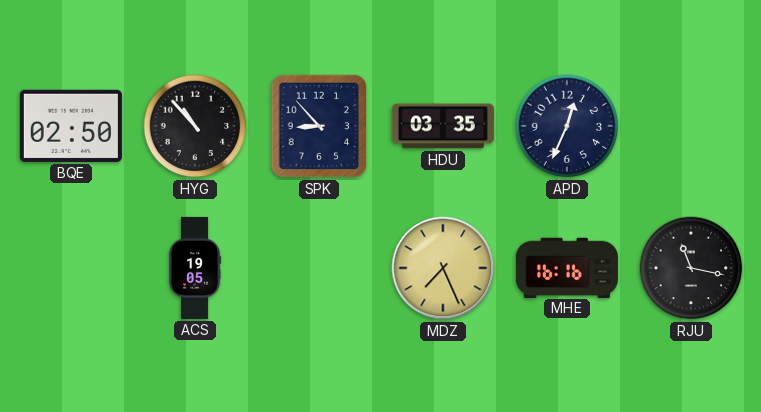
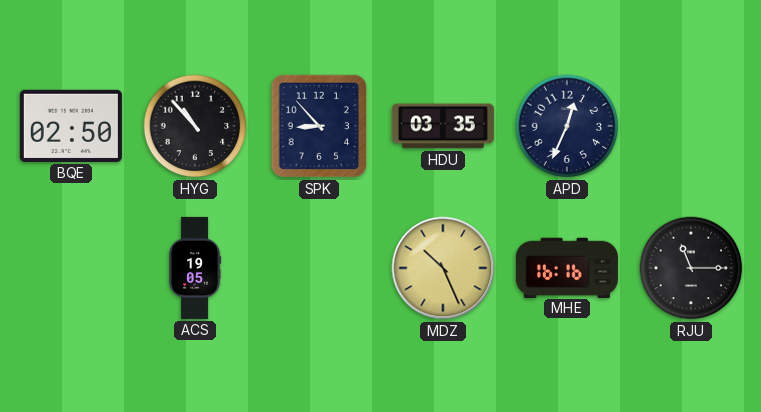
MDZ: 7:26 -> 10:26
RJU: 11:17 -> 11:15
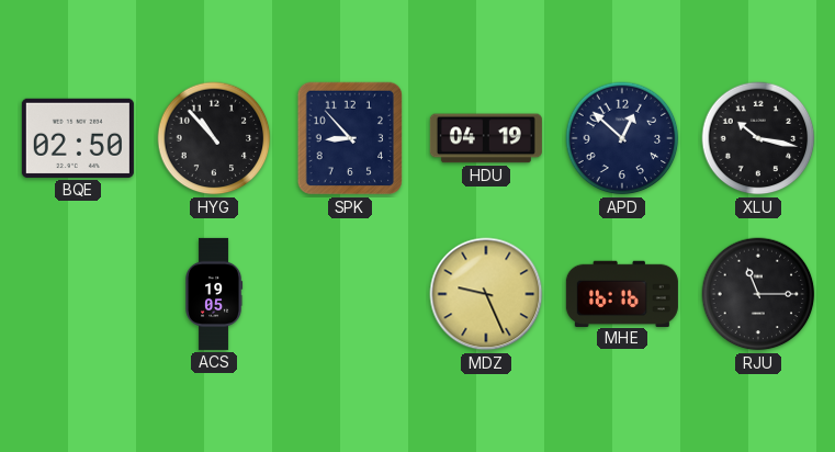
HDU: 03:35 -> 04:19
APD: 12:34 -> 12:52
XLU: none -> 10:17
MDZ: 10:26 -> 9:26
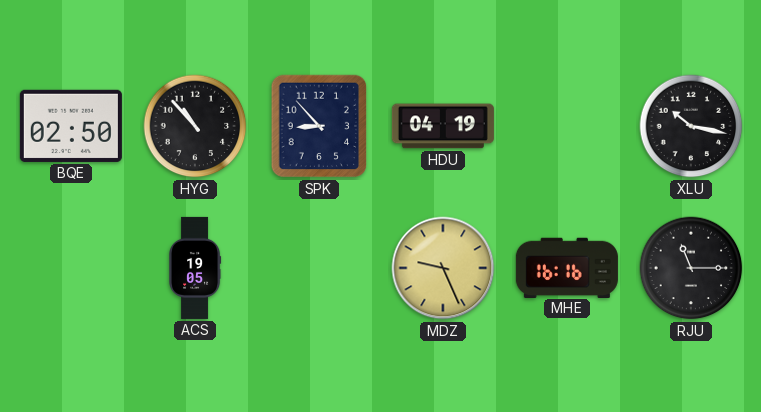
APD: 12:52 -> none
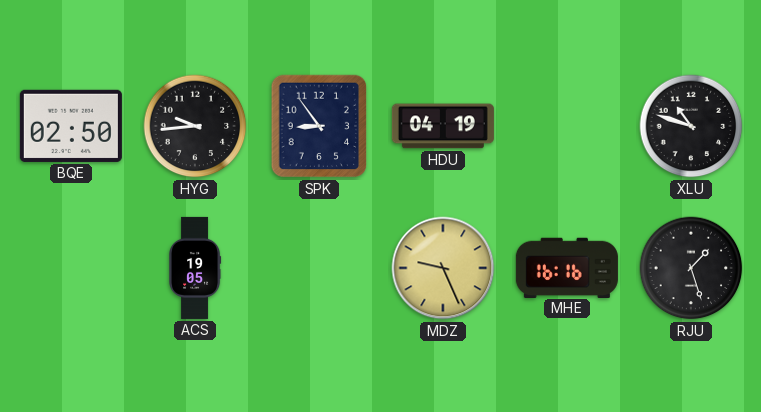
HYG: 10:53 -> 9:44
SPK: 8:53 -> 8:54
XLU: 10:17 -> 10:48
RJU: 11:15 -> 1:27
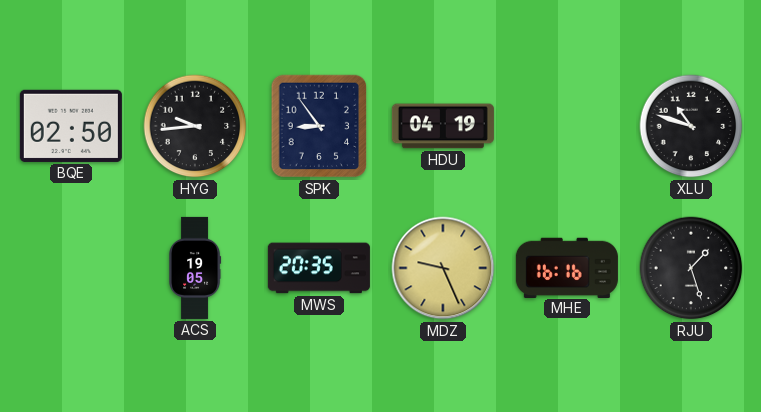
MWS: none -> 20:35
